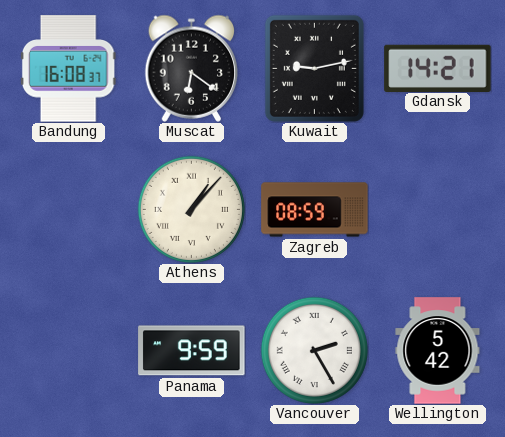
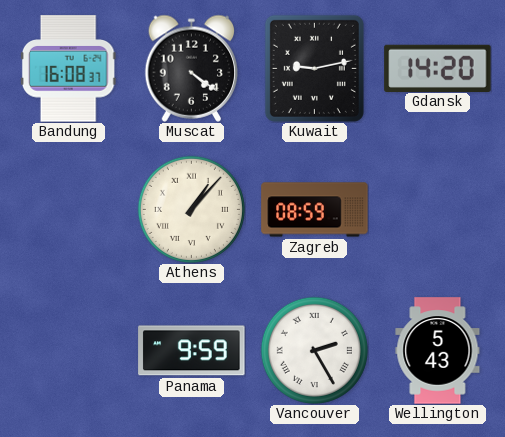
Muscat: 6:21 -> 4:21
Gdansk: 14:21 -> 14:20
Wellington: 5:42 -> 5:43
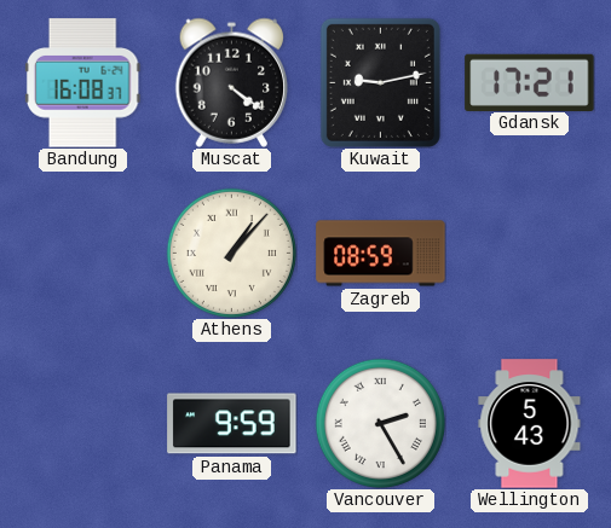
Gdansk: 14:20 -> 17:21
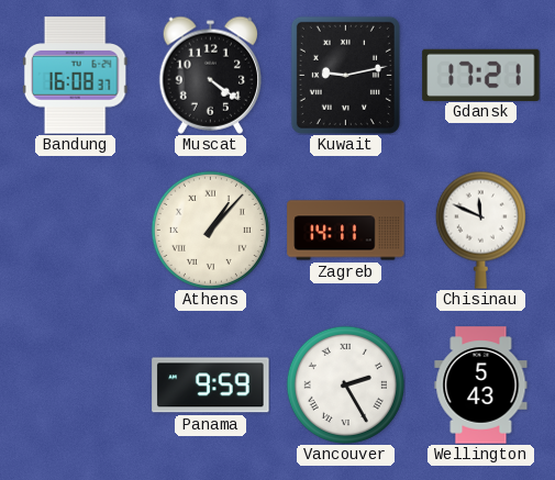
Zagreb: 08:59 -> 14:11
Chisinau: none -> 11:49
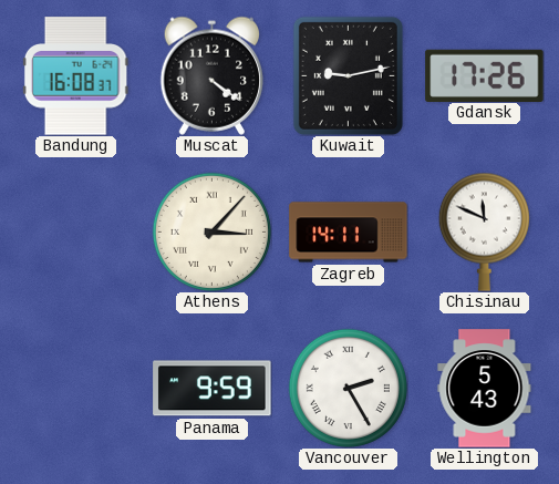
Gdansk: 17:21 -> 17:26
Athens: 1:07 -> 3:07
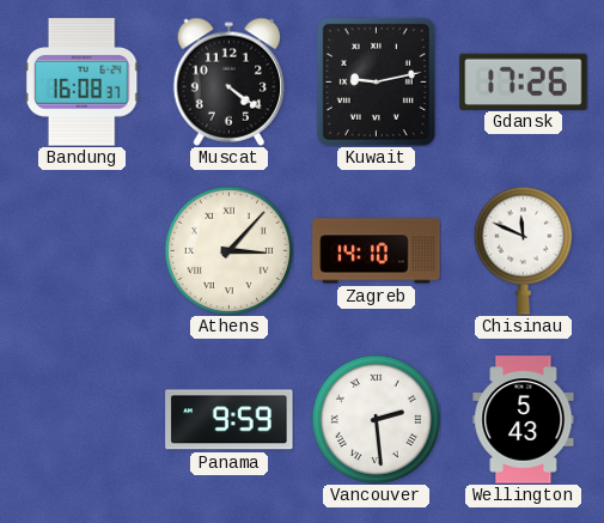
Zagreb: 14:11 -> 14:10
Vancouver: 2:25 -> 2:29
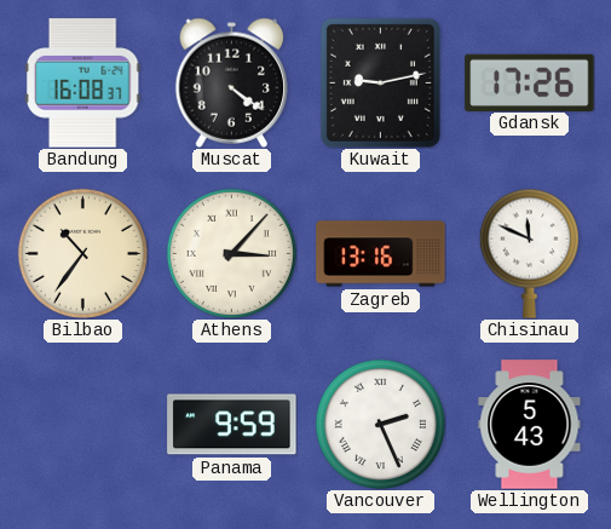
Bilbao: none -> 10:36
Zagreb: 14:10 -> 13:16
Vancouver: 2:29 -> 2:26
